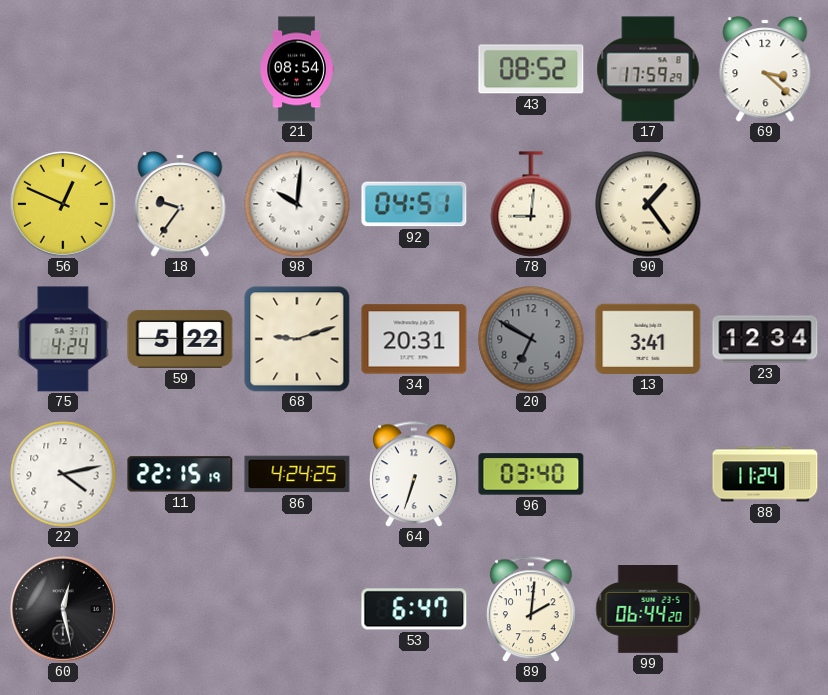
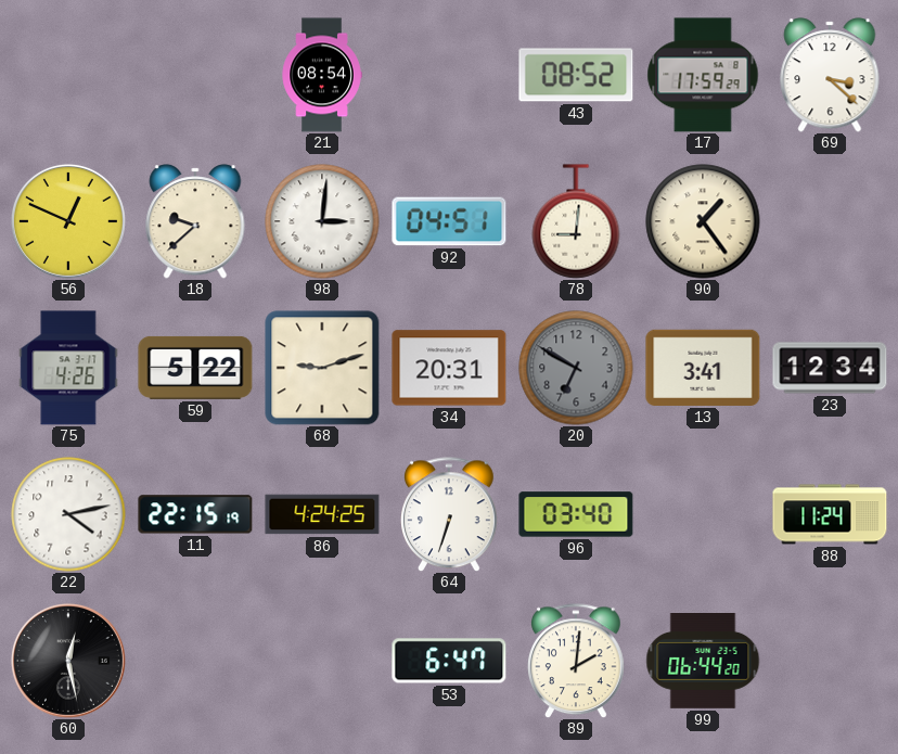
18: 9:36 -> 9:38
98: 10:01 -> 3:01
75: 4:24 -> 4:26
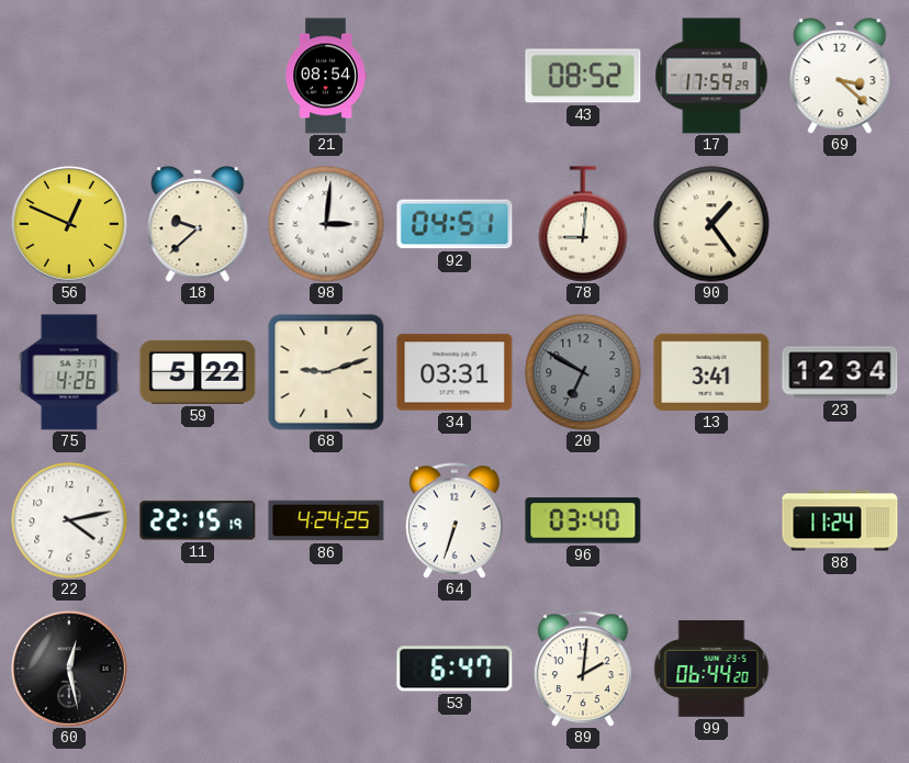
34: 20:31 -> 03:31
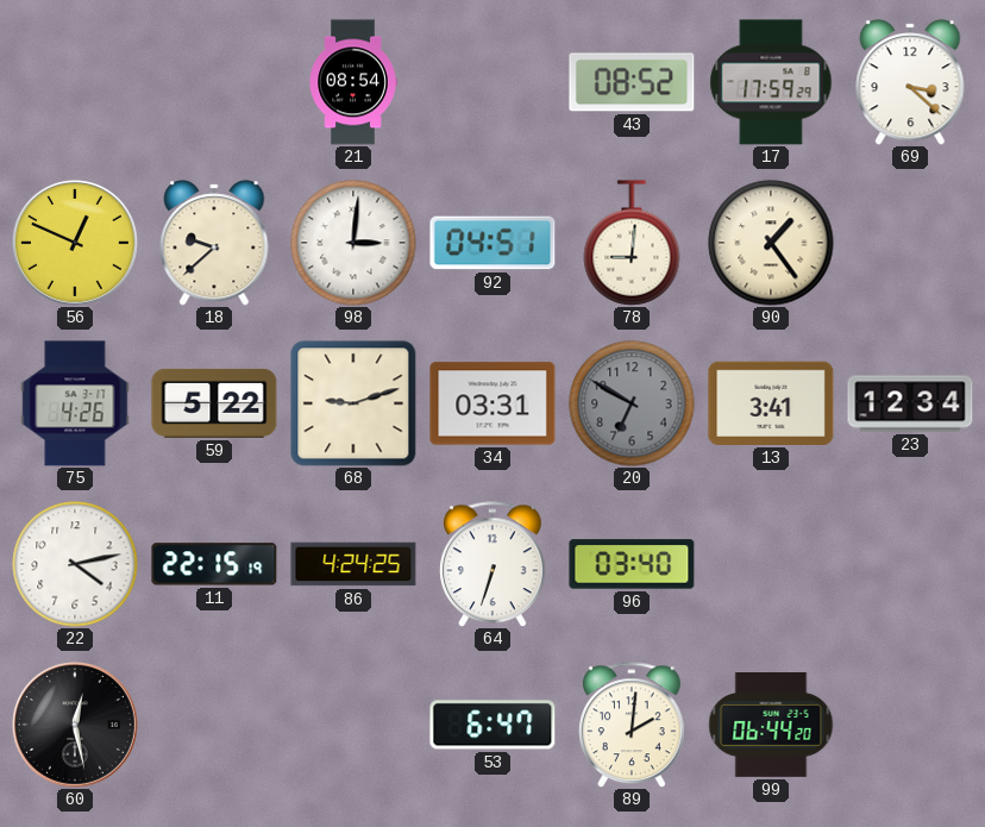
88: 11:24 -> none
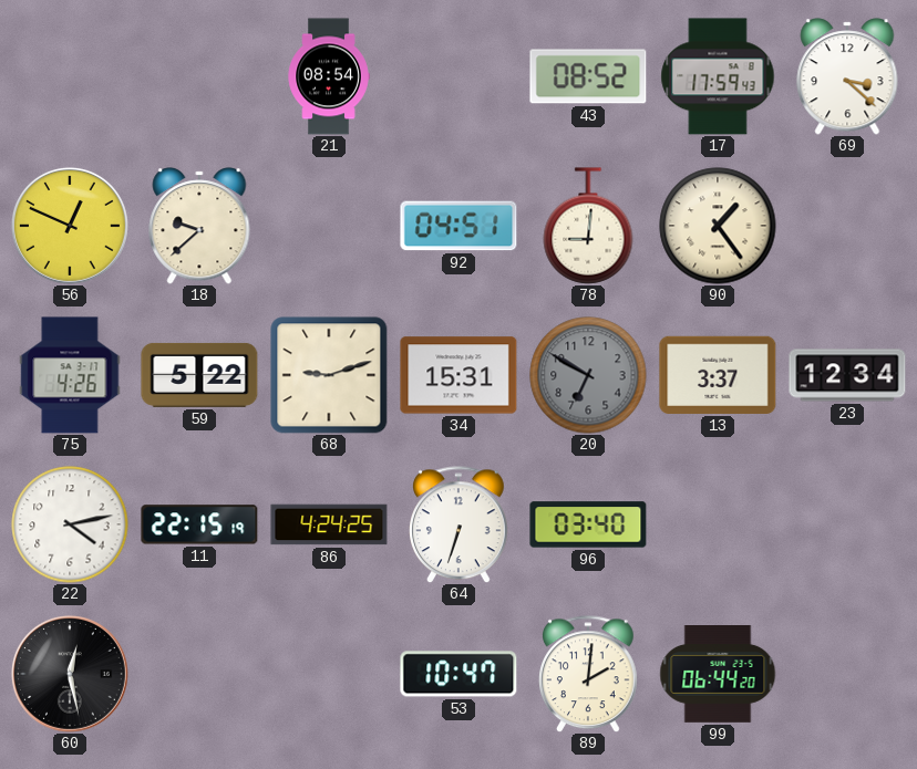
17: 17:59:29 -> 17:59:43
98: 3:01 -> none
34: 03:31 -> 15:31
13: 3:41 -> 3:37
53: 6:47 -> 10:47
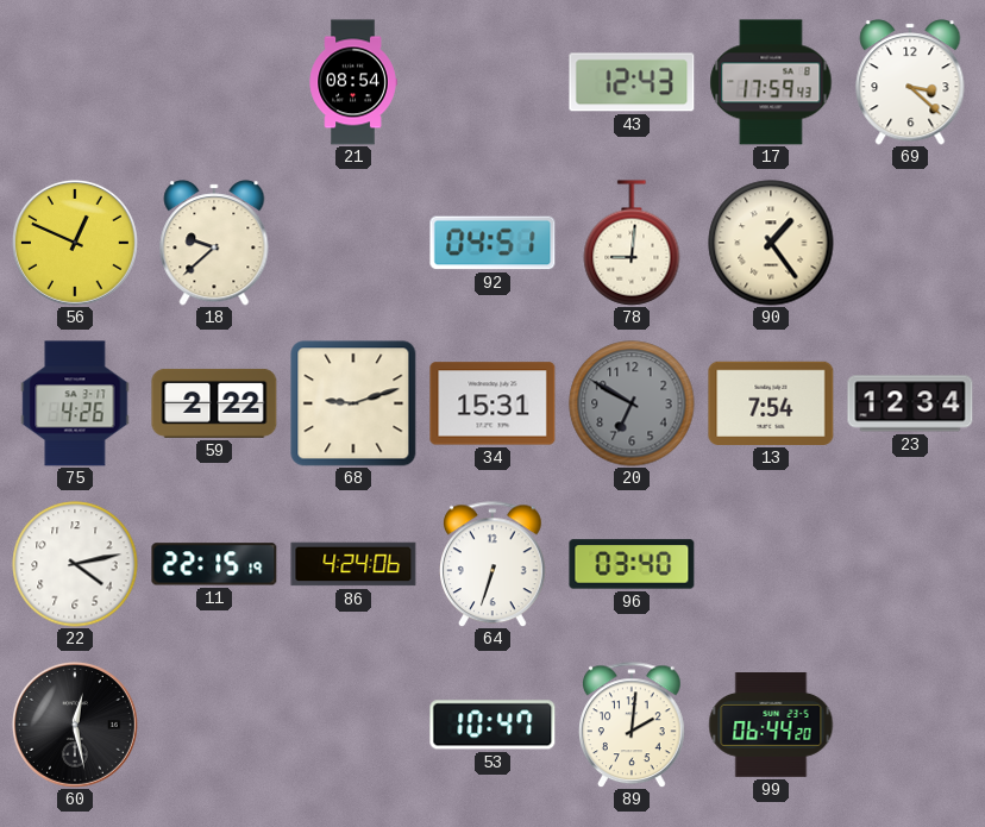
43: 08:52 -> 12:43
59: 5:22 -> 2:22
13: 3:37 -> 7:54
86: 4:24:25 -> 4:24:06
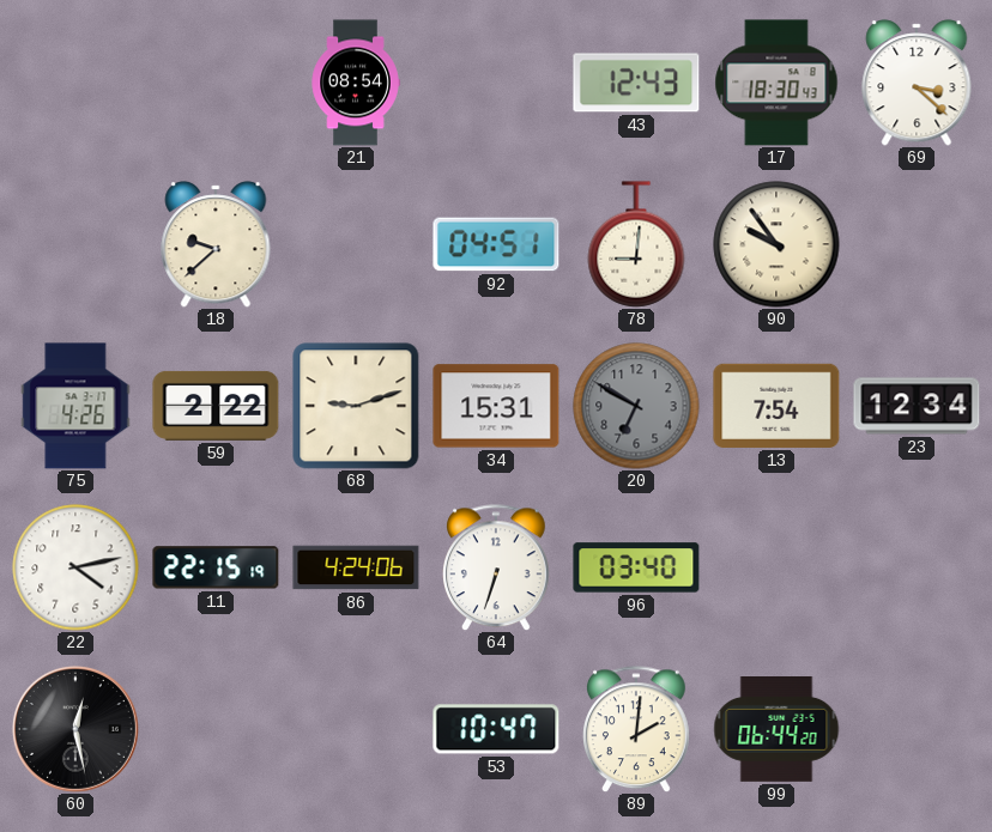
17: 17:59 -> 18:30
56: 12:49 -> none
90: 1:24 -> 9:54
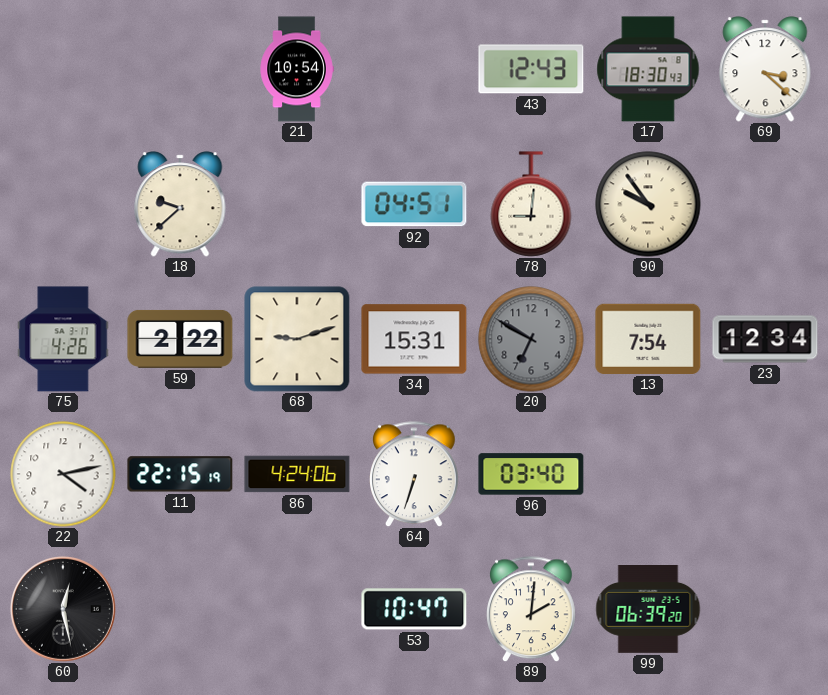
21: 08:54 -> 10:54
99: 06:44 -> 06:39
